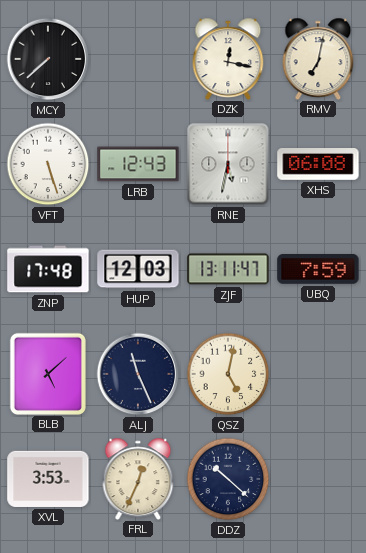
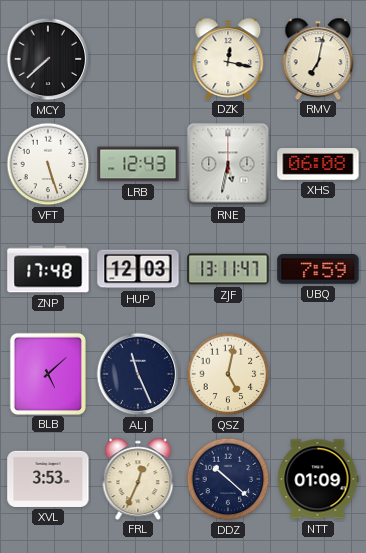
NTT: none -> 01:09
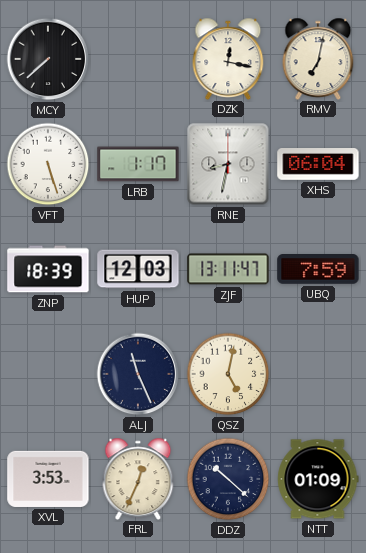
LRB: 12:43 -> 1:17
RNE: 5:32 -> 8:32
XHS: 06:08 -> 06:04
ZNP: 17:48 -> 18:39
BLB: 5:08 -> none
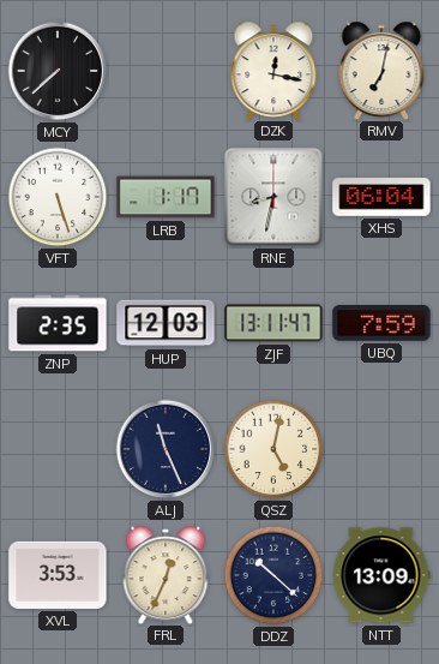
ZNP: 18:39 -> 2:35
NTT: 01:09 -> 13:09
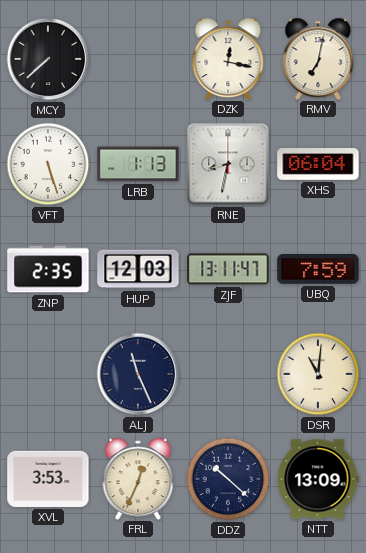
LRB: 1:17 -> 1:13
QSZ: 5:02 -> none
DSR: none -> 11:01
